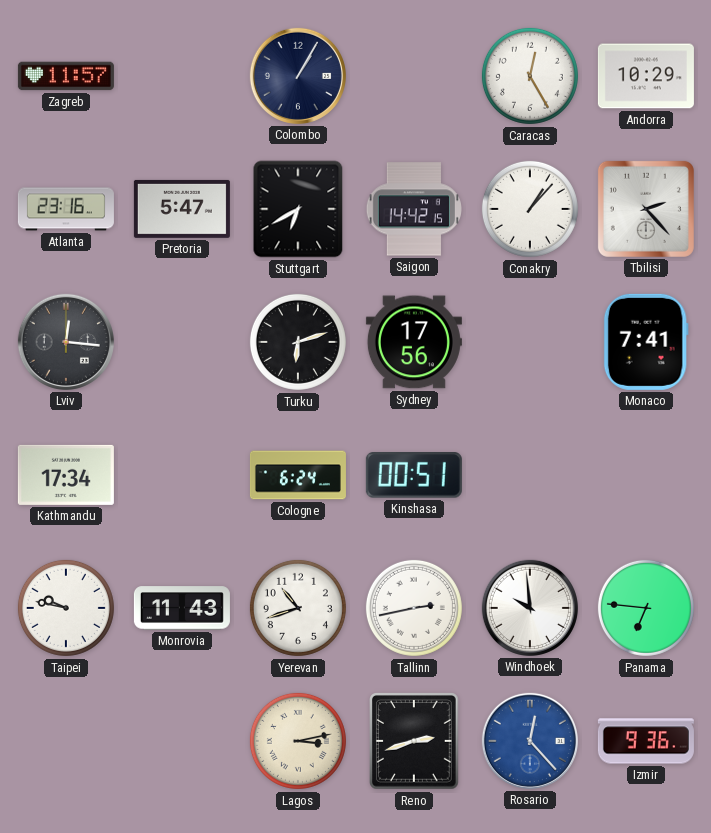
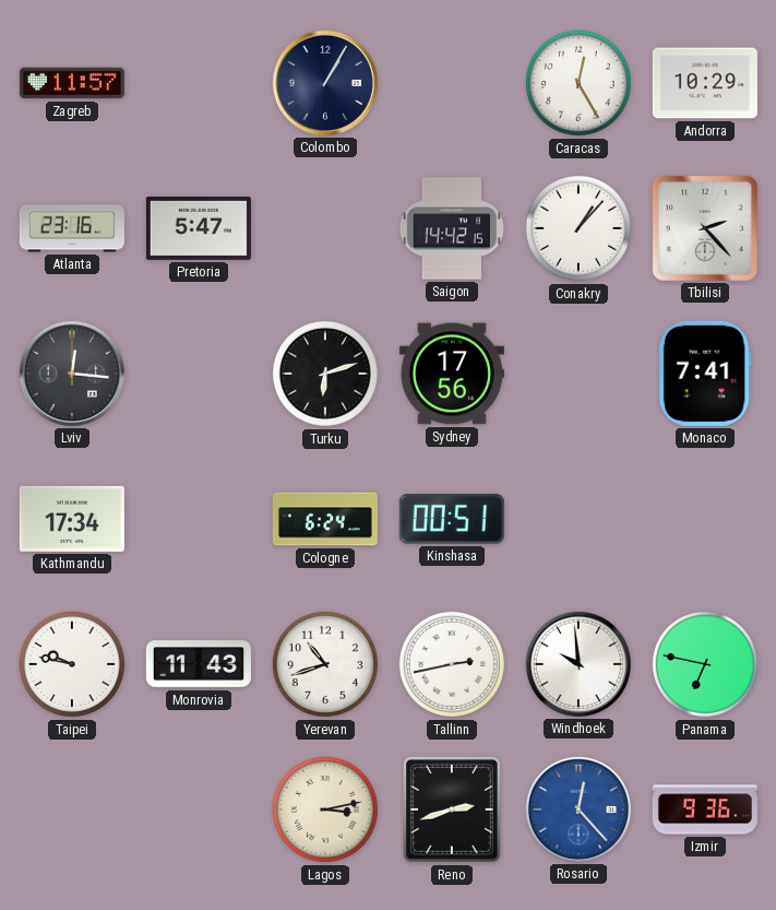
Stuttgart: 6:40 -> none
Panama: 6:46 -> 6:47
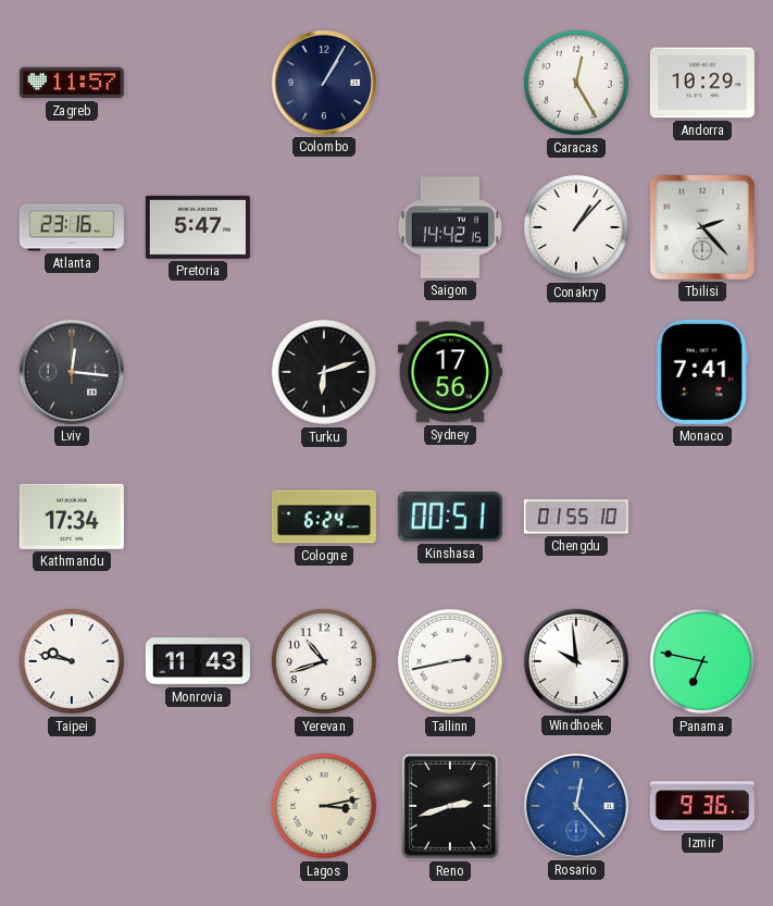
Chengdu: none -> 01:55
